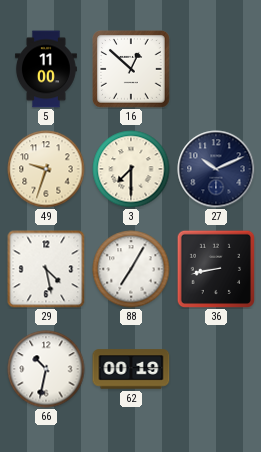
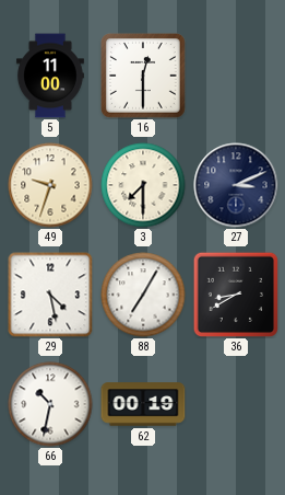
16: 12:52 -> 12:30
27: 10:11 -> 3:11
36: 8:43 -> 8:40
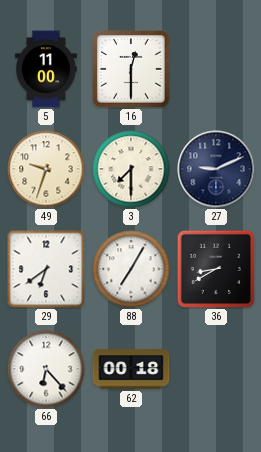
27: 3:11 -> 9:11
29: 4:28 -> 6:39
66: 10:32 -> 6:23
62: 00:19 -> 00:18
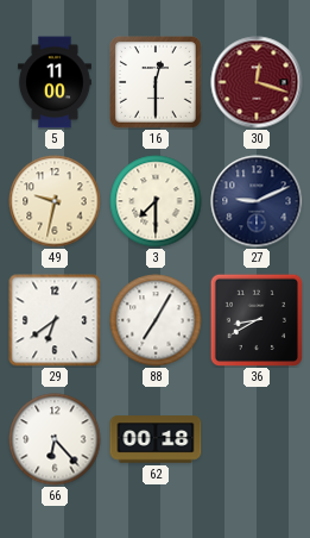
30: none -> 12:18
49: 9:33 -> 9:32
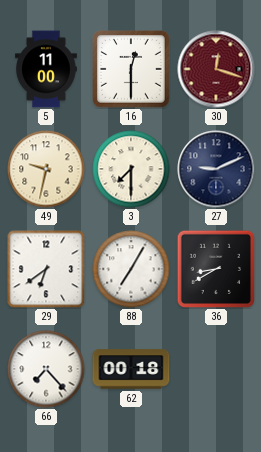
66: 6:23 -> 7:23
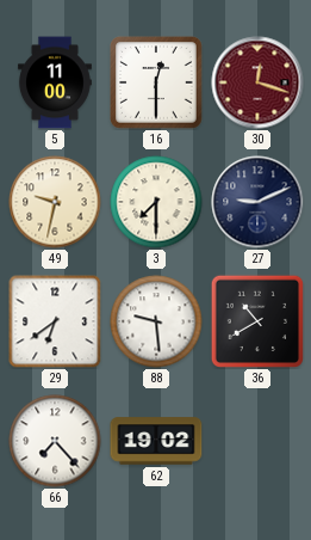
88: 7:05 -> 9:29
36: 8:40 -> 10:40
62: 00:18 -> 19:02
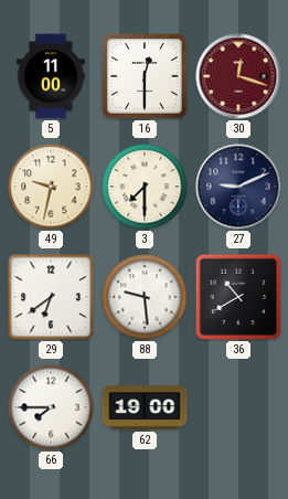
66: 7:23 -> 7:45
62: 19:02 -> 19:00
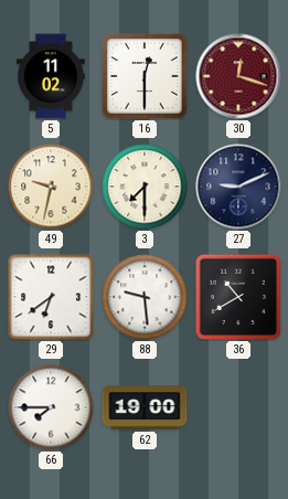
5: 11:00 -> 11:02
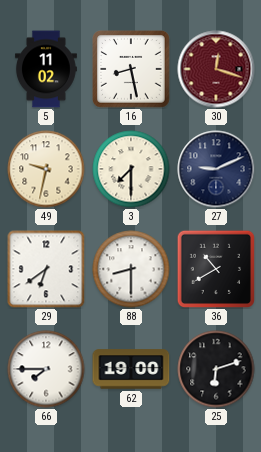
16: 12:30 -> 8:28
88: 9:29 -> 8:30
25: none -> 6:12
